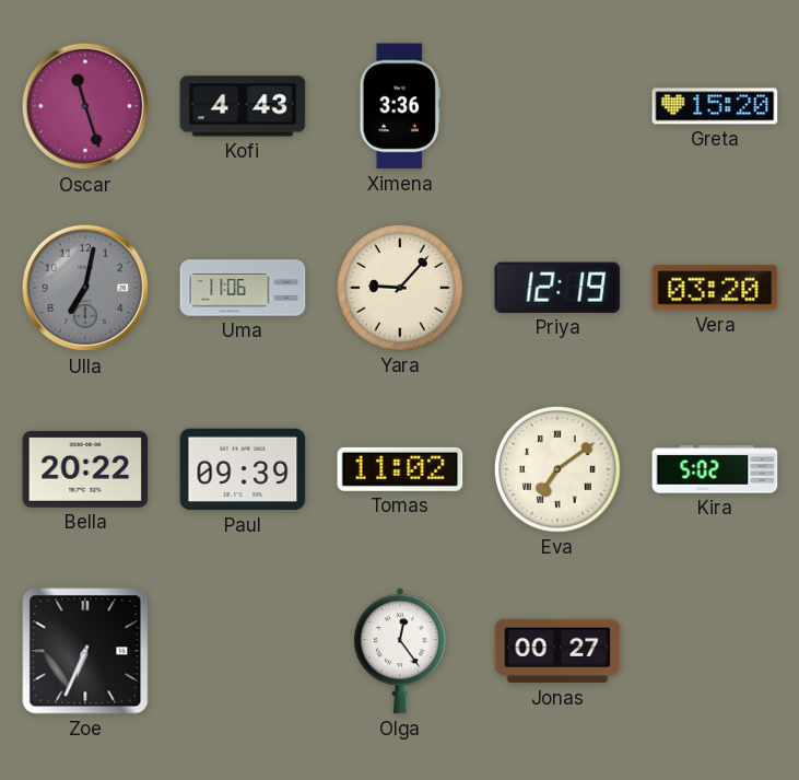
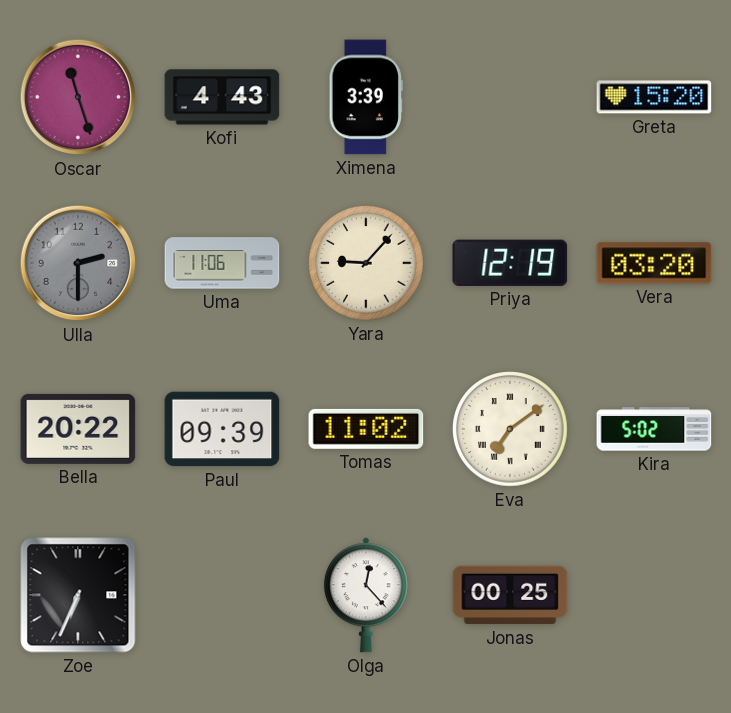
Ximena: 3:36 -> 3:39
Ulla: 7:02 -> 2:30
Olga: 12:24 -> 12:23
Jonas: 00:27 -> 00:25
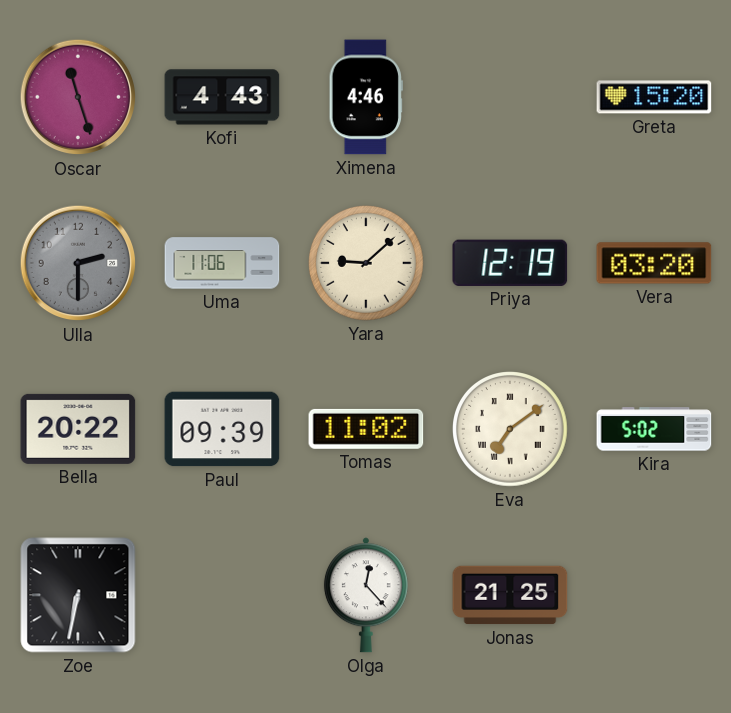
Ximena: 3:39 -> 4:46
Yara: 9:07 -> 9:08
Zoe: 6:34 -> 6:32
Jonas: 00:25 -> 21:25
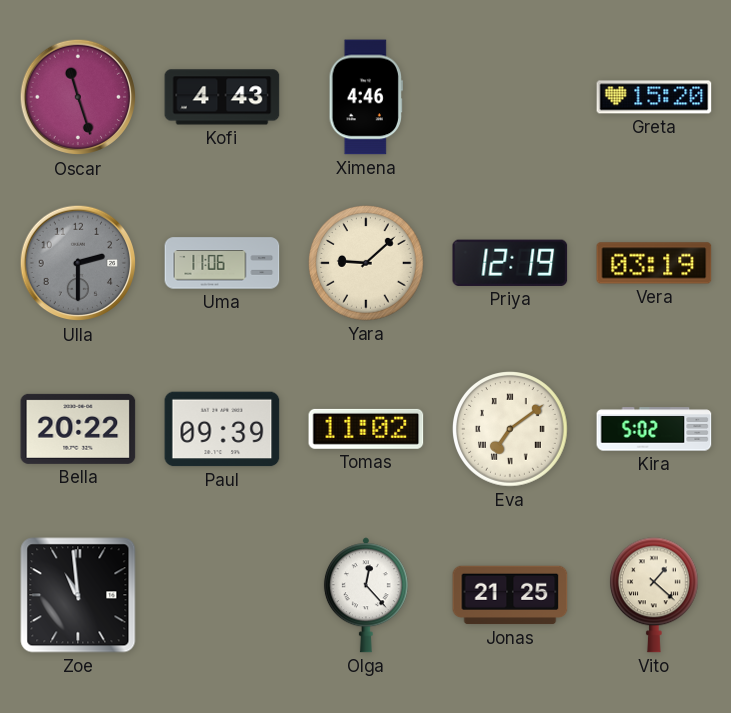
Vera: 03:20 -> 03:19
Zoe: 6:32 -> 10:59
Vito: none -> 1:22
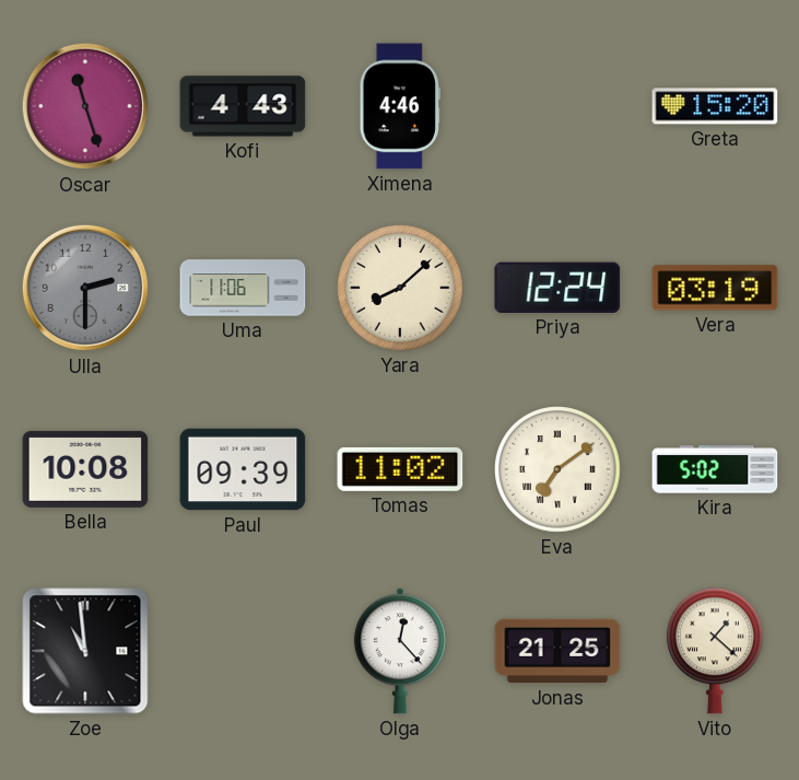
Yara: 9:08 -> 8:08
Priya: 12:19 -> 12:24
Bella: 20:22 -> 10:08
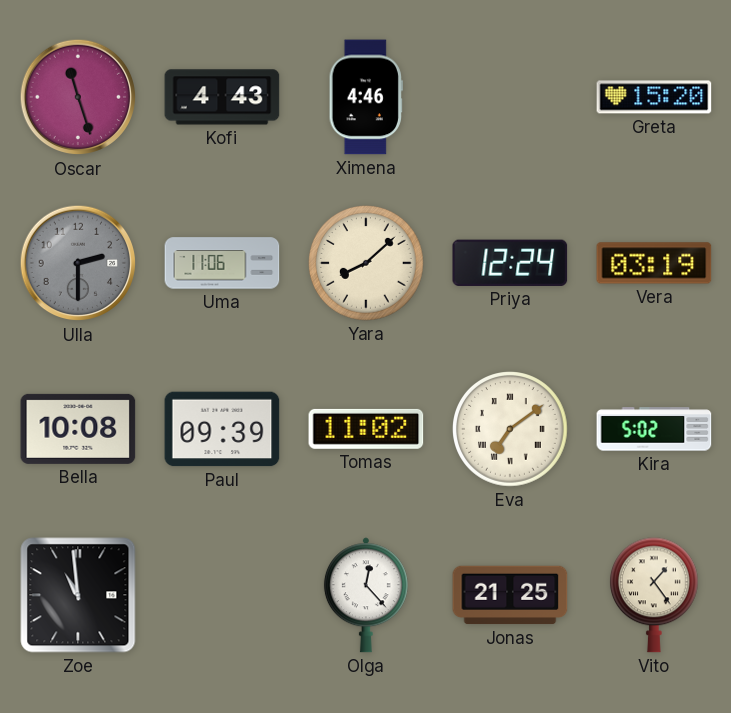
Vito: 1:22 -> 1:24
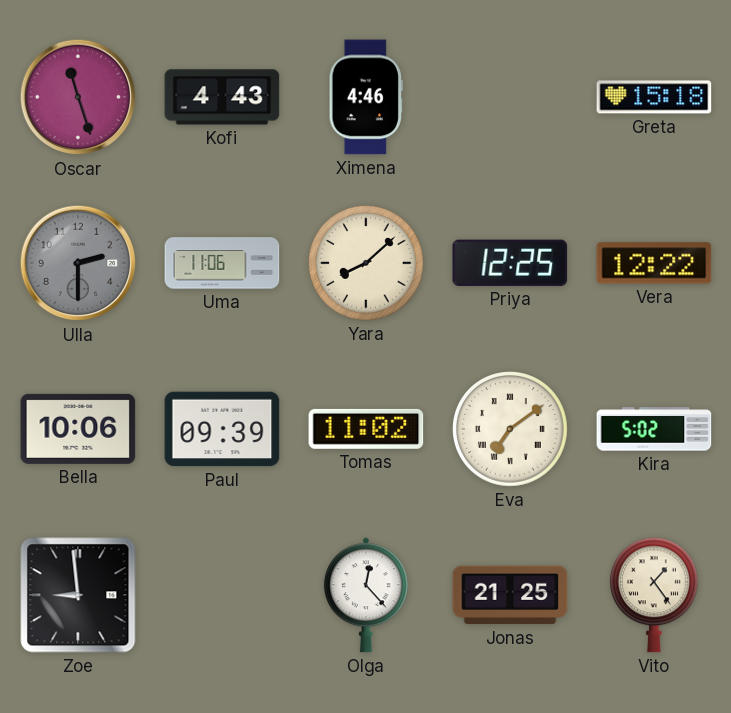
Greta: 15:20 -> 15:18
Priya: 12:24 -> 12:25
Vera: 03:19 -> 12:22
Bella: 10:08 -> 10:06
Zoe: 10:59 -> 8:59
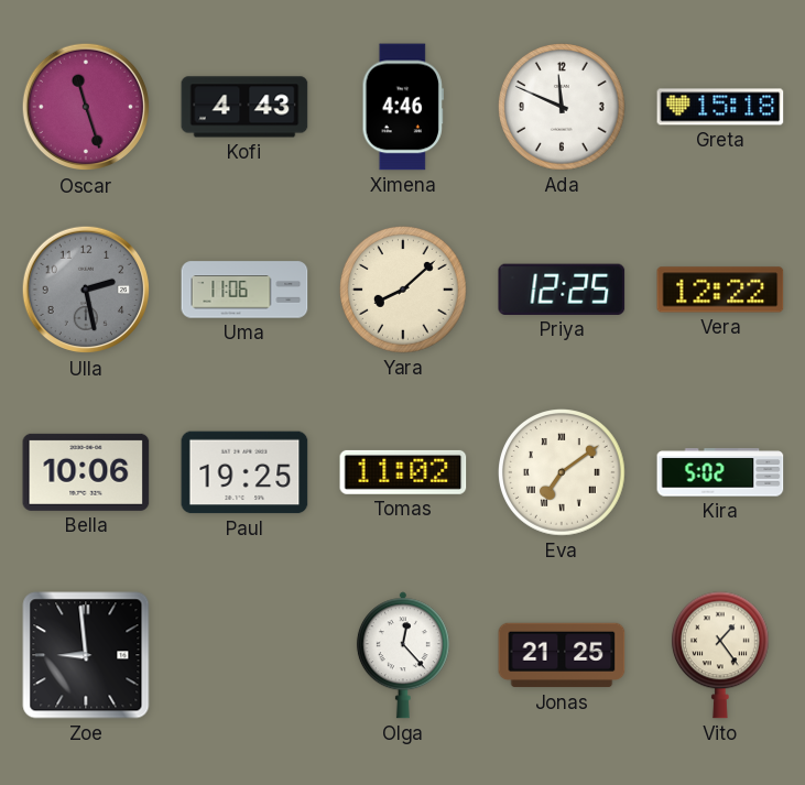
Ada: none -> 11:49
Ulla: 2:30 -> 2:28
Paul: 09:39 -> 19:25
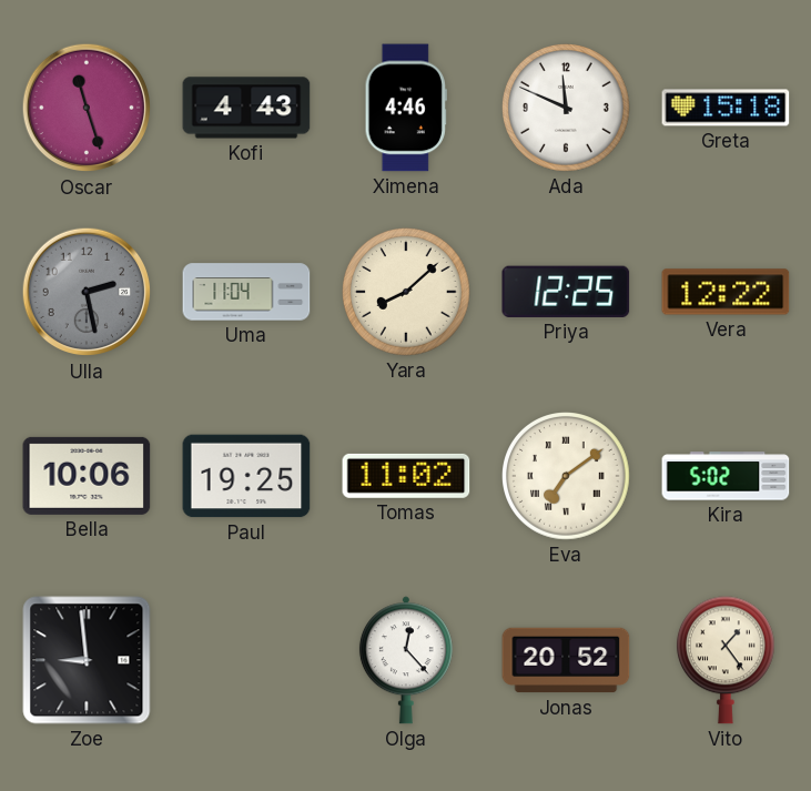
Uma: 11:06 -> 11:04
Jonas: 21:25 -> 20:52
